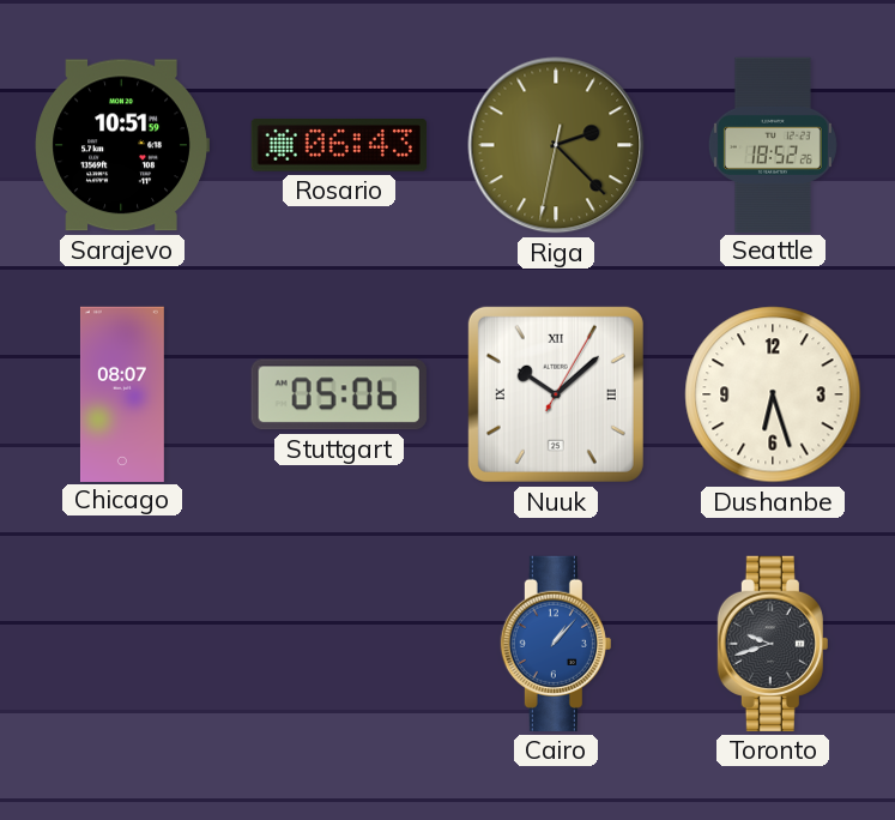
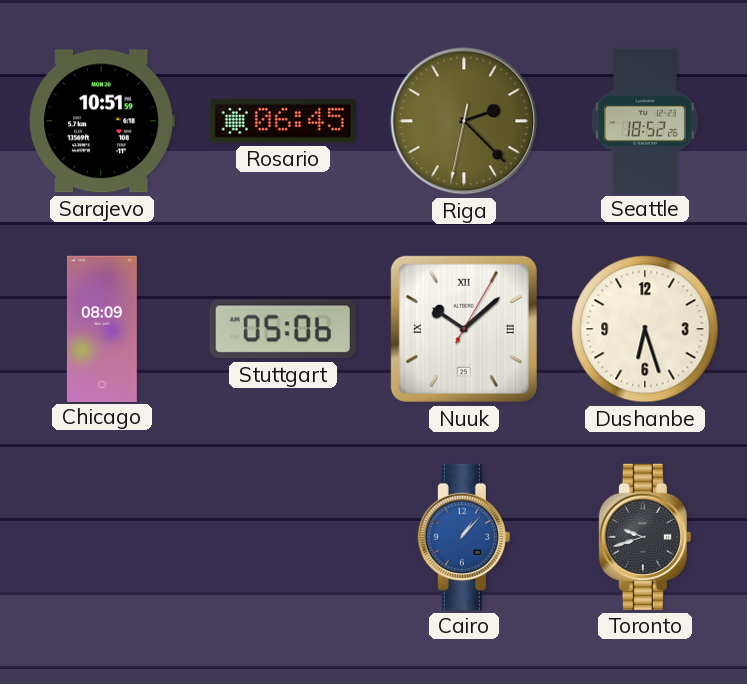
Rosario: 06:43 -> 06:45
Chicago: 08:07 -> 08:09
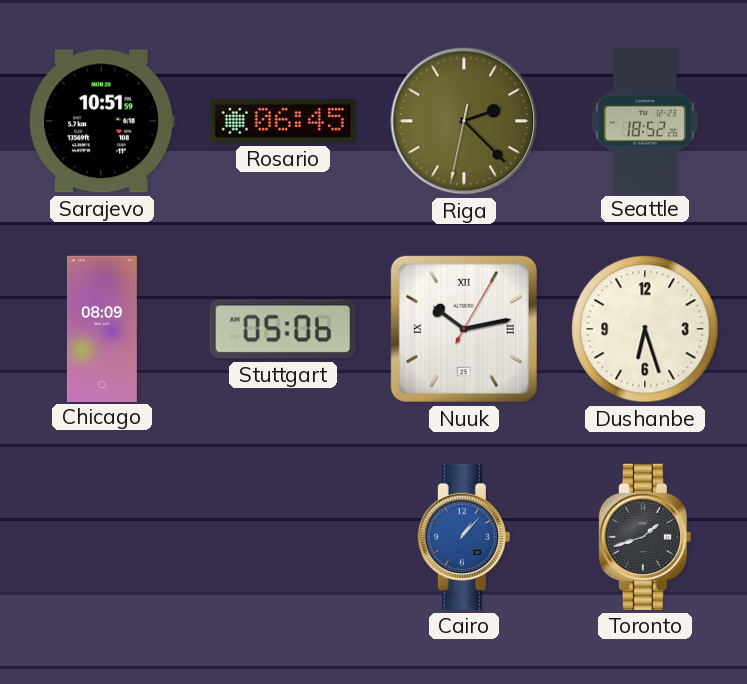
Nuuk: 10:08 -> 10:13
Toronto: 9:42 -> 1:42
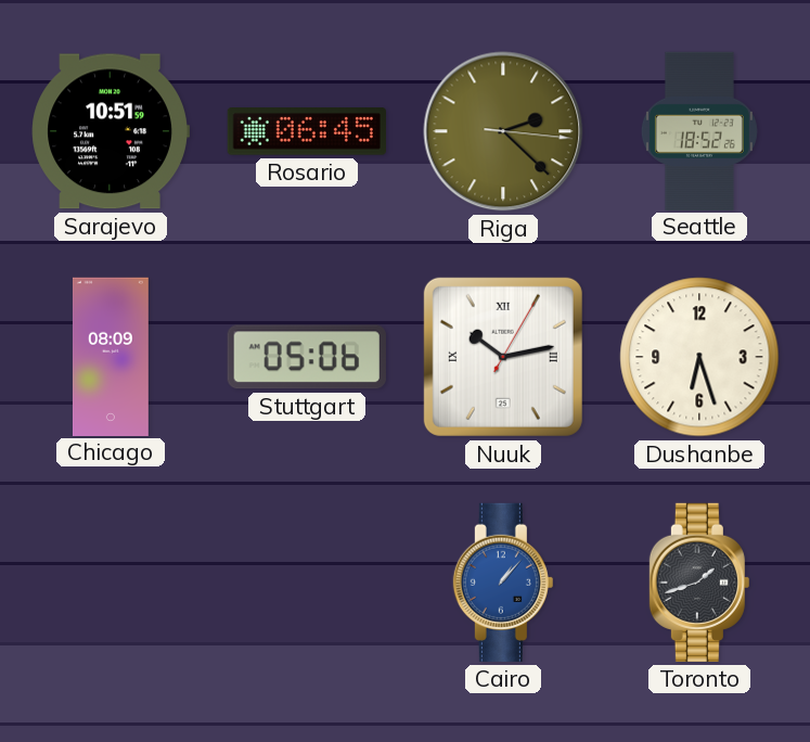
Riga: 2:22:32 -> 2:22:16
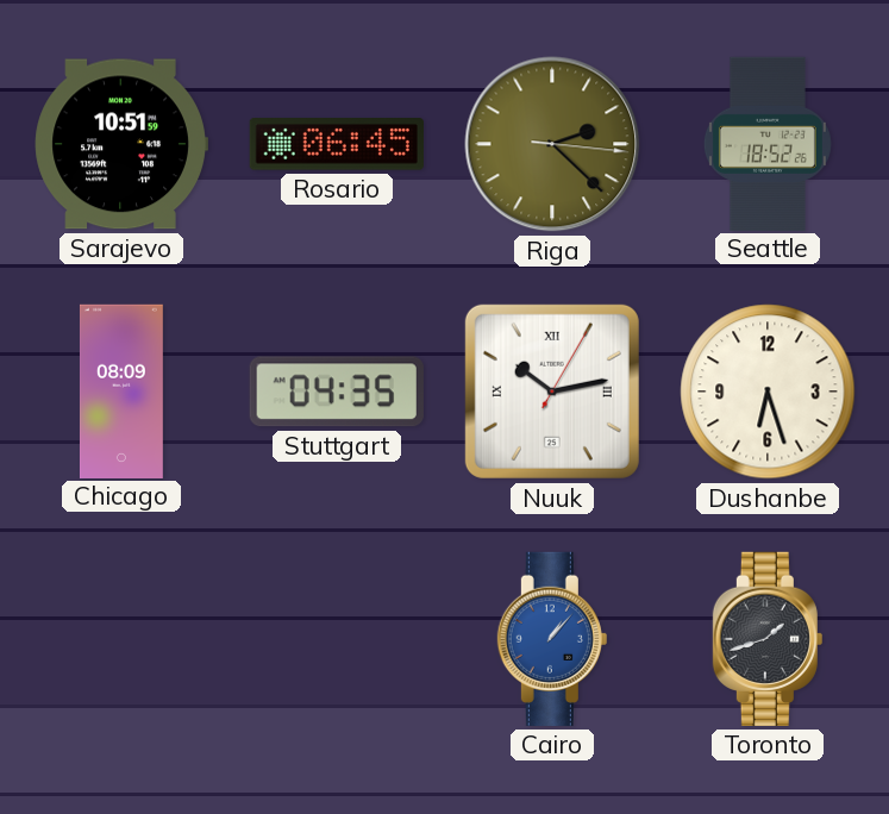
Stuttgart: 05:06 -> 04:35
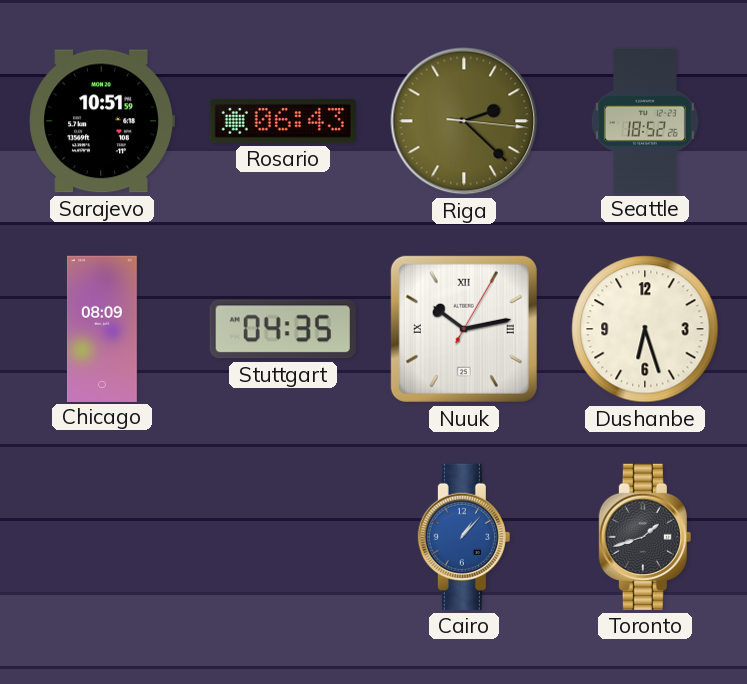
Rosario: 06:45 -> 06:43
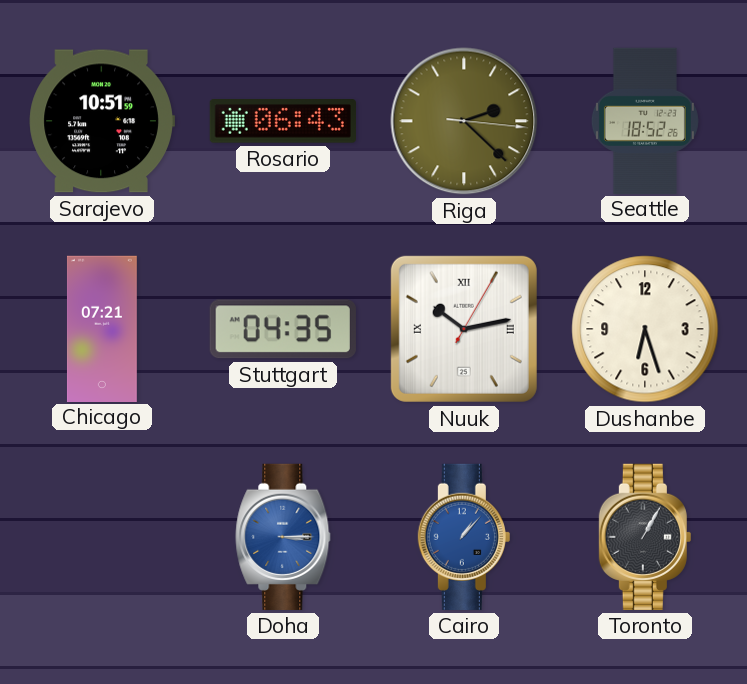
Chicago: 08:09 -> 07:21
Doha: none -> 3:15
Toronto: 1:42 -> 1:05
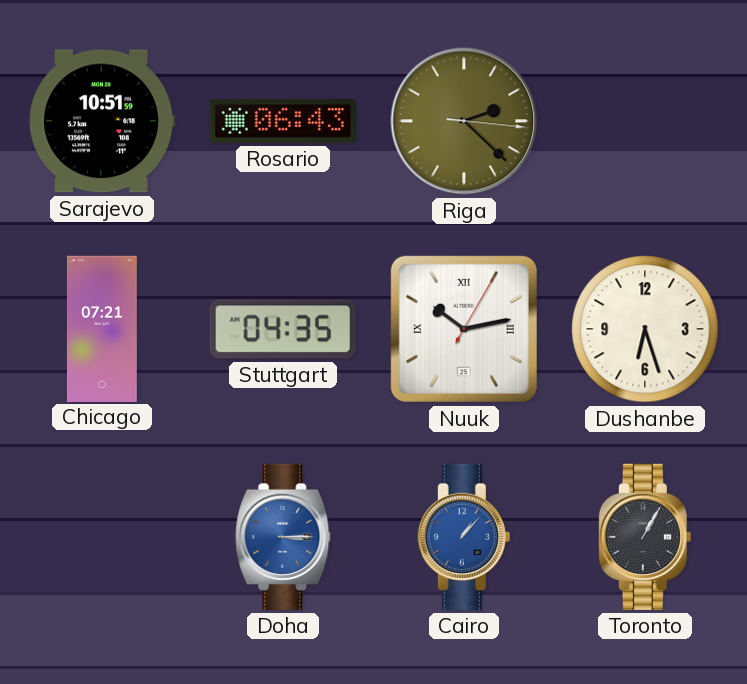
Seattle: 18:52 -> none
